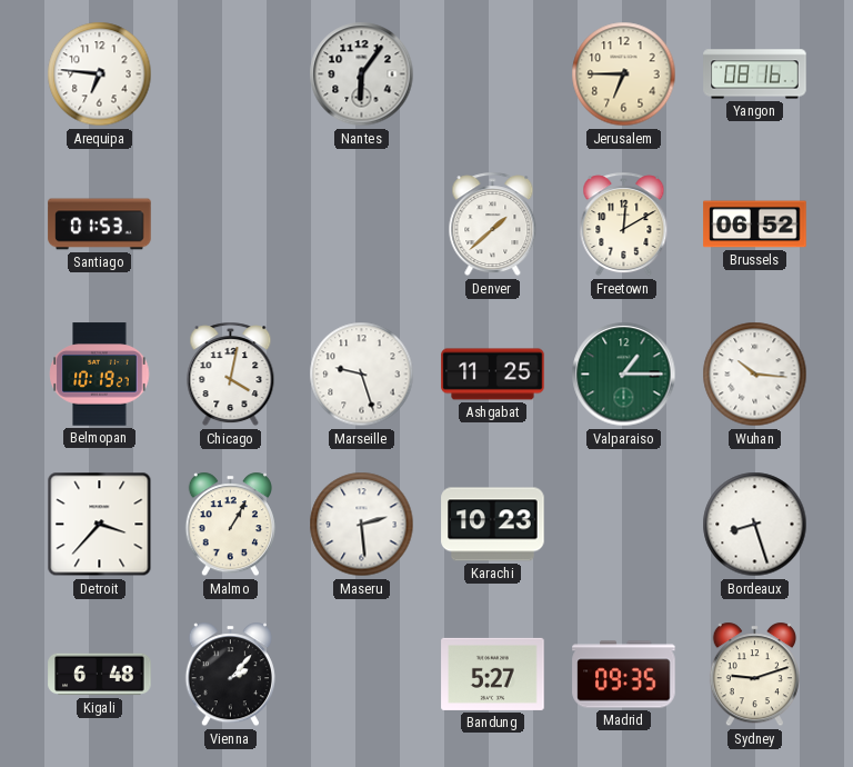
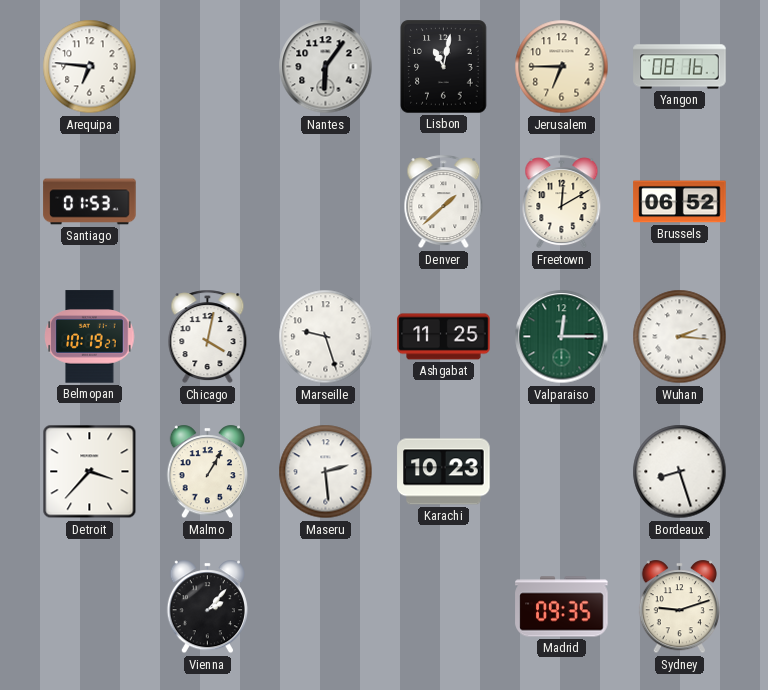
Lisbon: none -> 11:02
Valparaiso: 1:15 -> 12:15
Wuhan: 10:16 -> 2:16
Kigali: 6:48 -> none
Bandung: 5:27 -> none
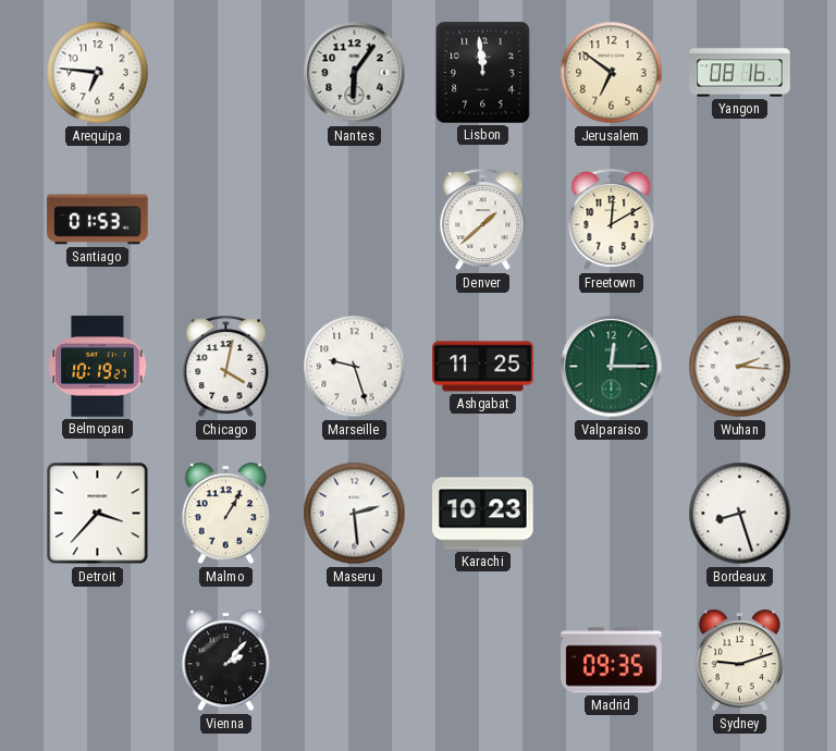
Lisbon: 11:02 -> 11:59
Jerusalem: 6:45 -> 6:51
Brussels: 06:52 -> none
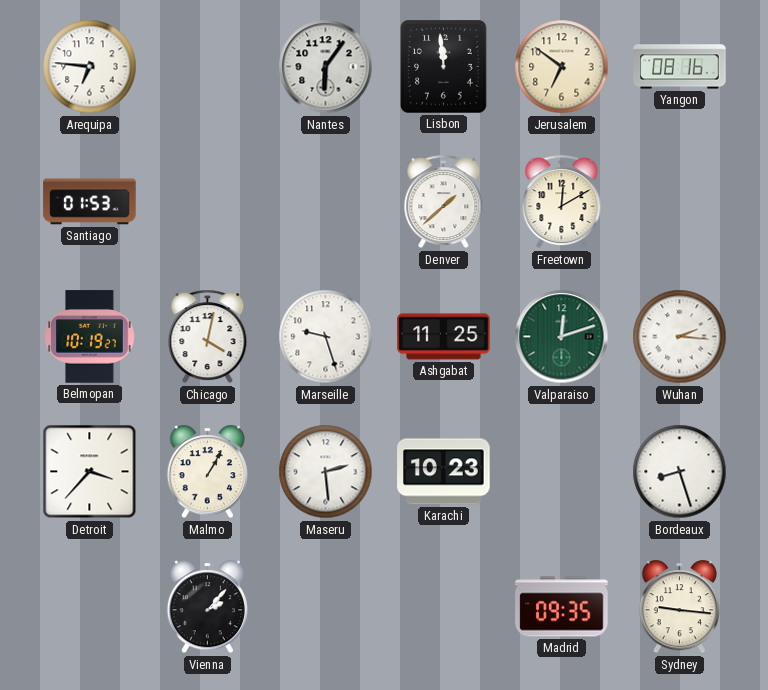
Valparaiso: 12:15 -> 12:12
Sydney: 9:12 -> 9:16
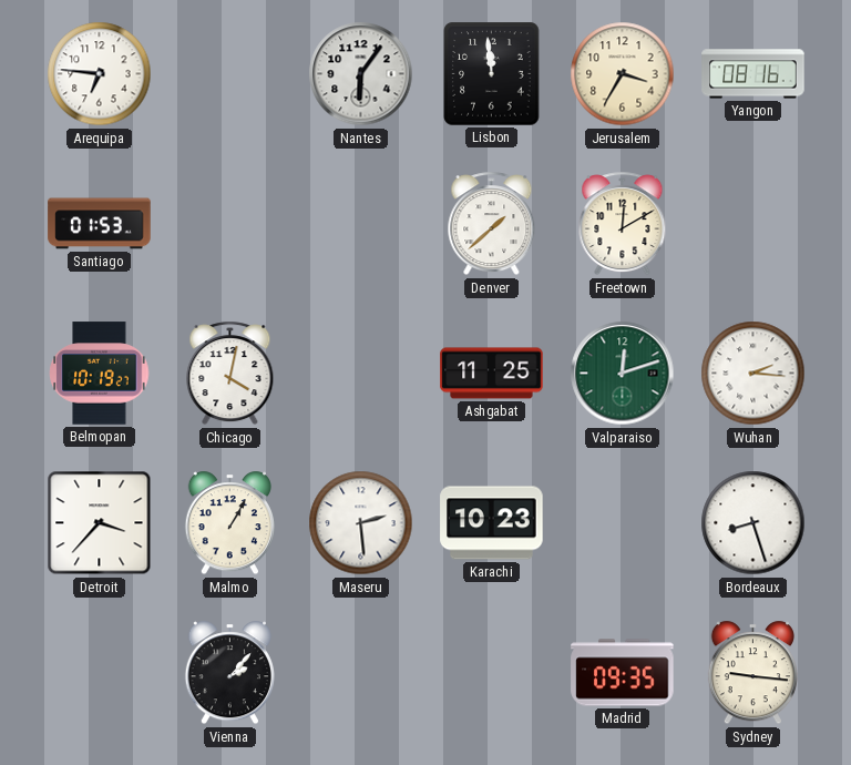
Jerusalem: 6:51 -> 3:35
Marseille: 9:27 -> none
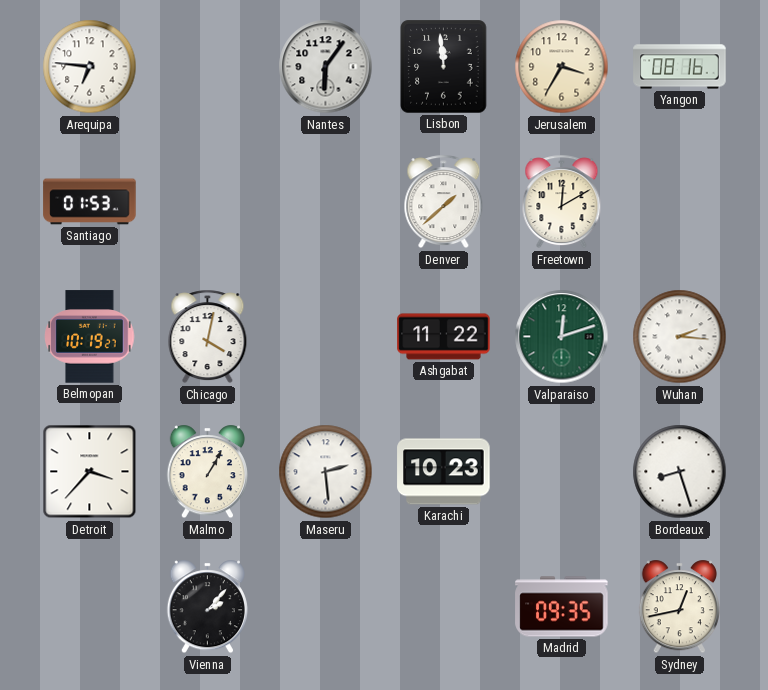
Ashgabat: 11:25 -> 11:22
Sydney: 9:16 -> 12:43
